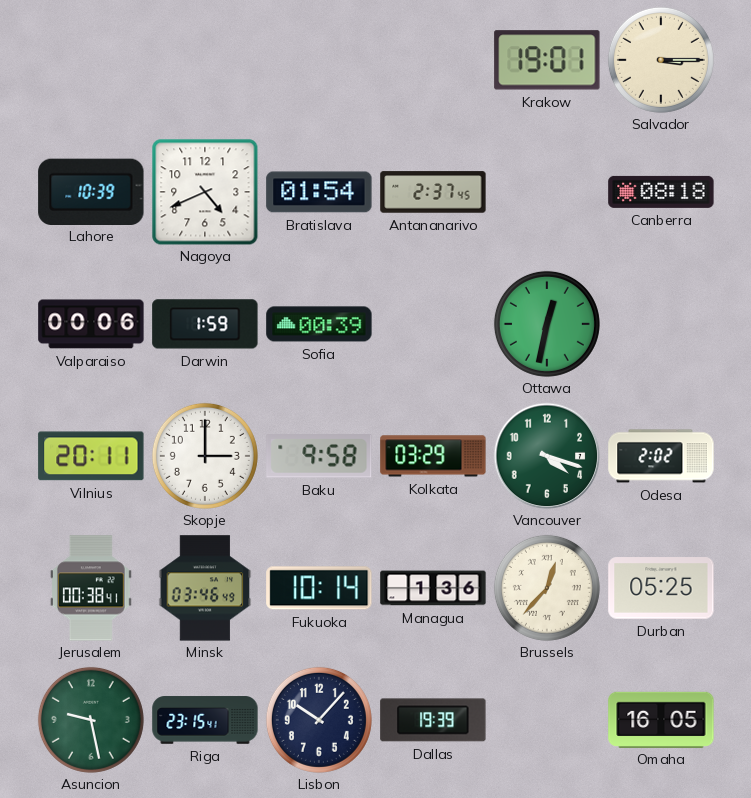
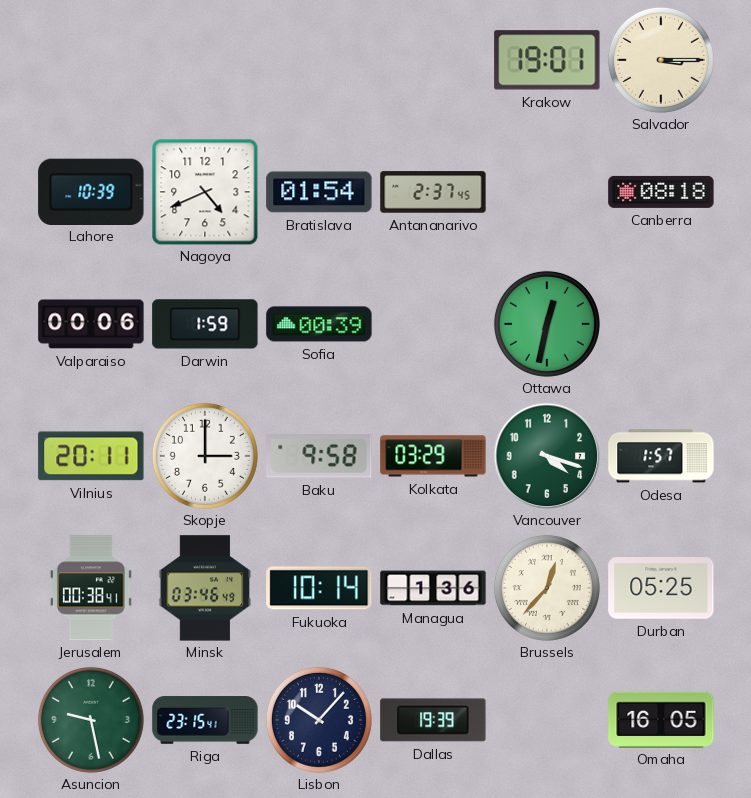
Odesa: 2:02 -> 1:57
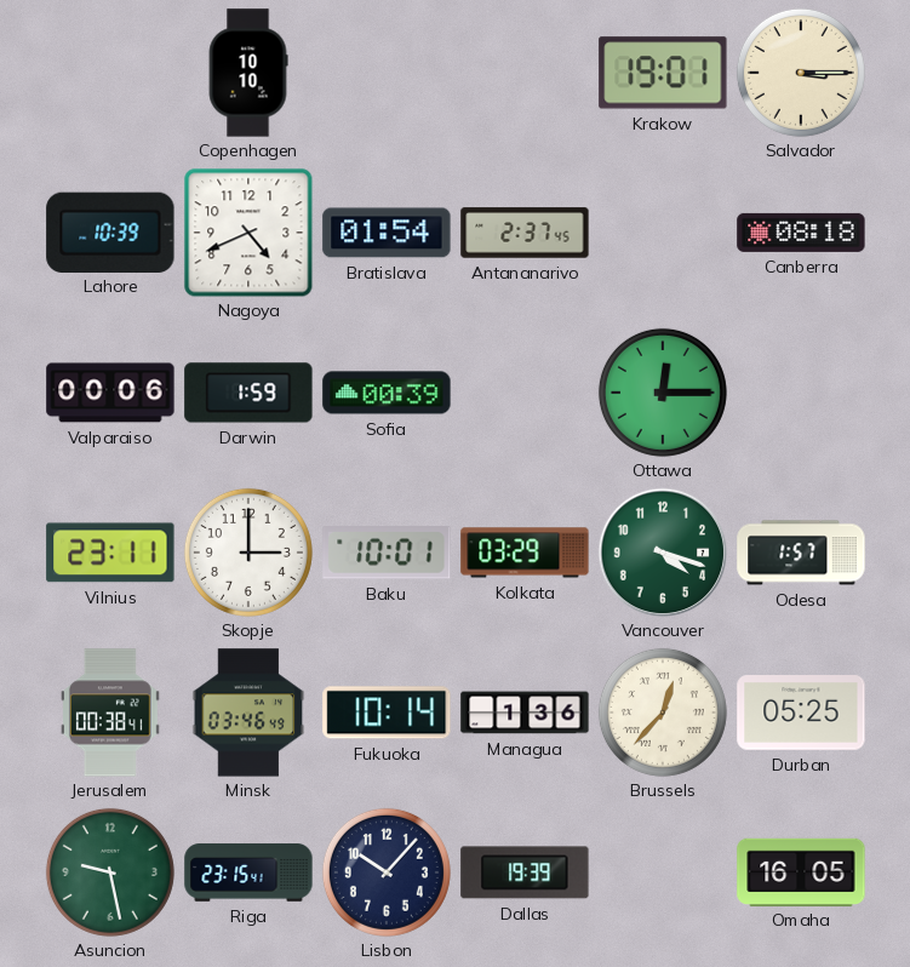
Copenhagen: none -> 10:10
Ottawa: 12:32 -> 12:15
Vilnius: 20:11 -> 23:11
Baku: 9:58 -> 10:01
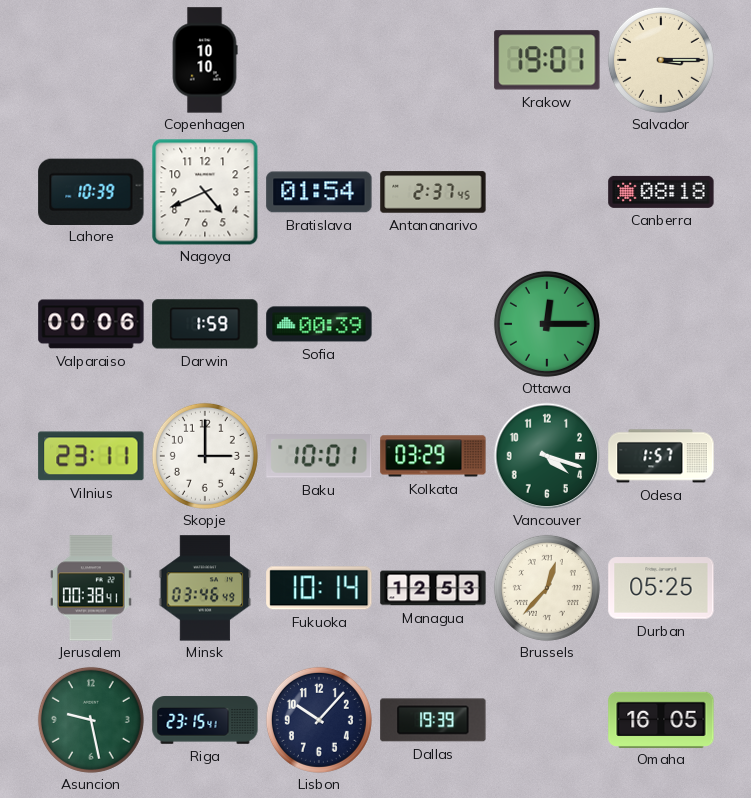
Managua: 1:36 -> 12:53
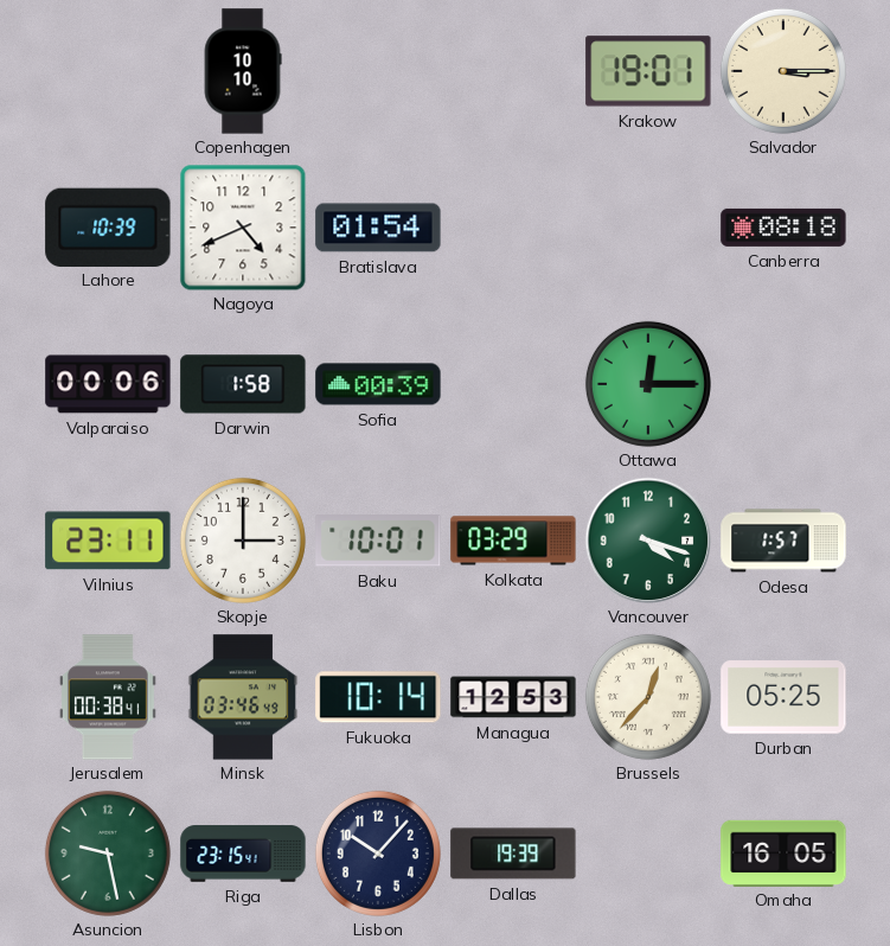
Antananarivo: 2:37 -> none
Darwin: 1:59 -> 1:58
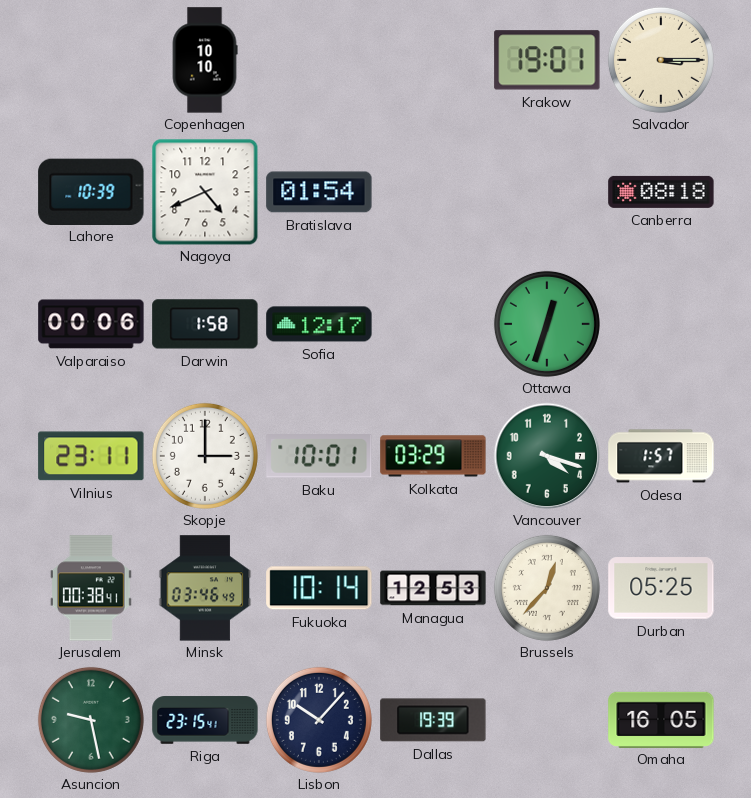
Sofia: 00:39 -> 12:17
Ottawa: 12:15 -> 12:33
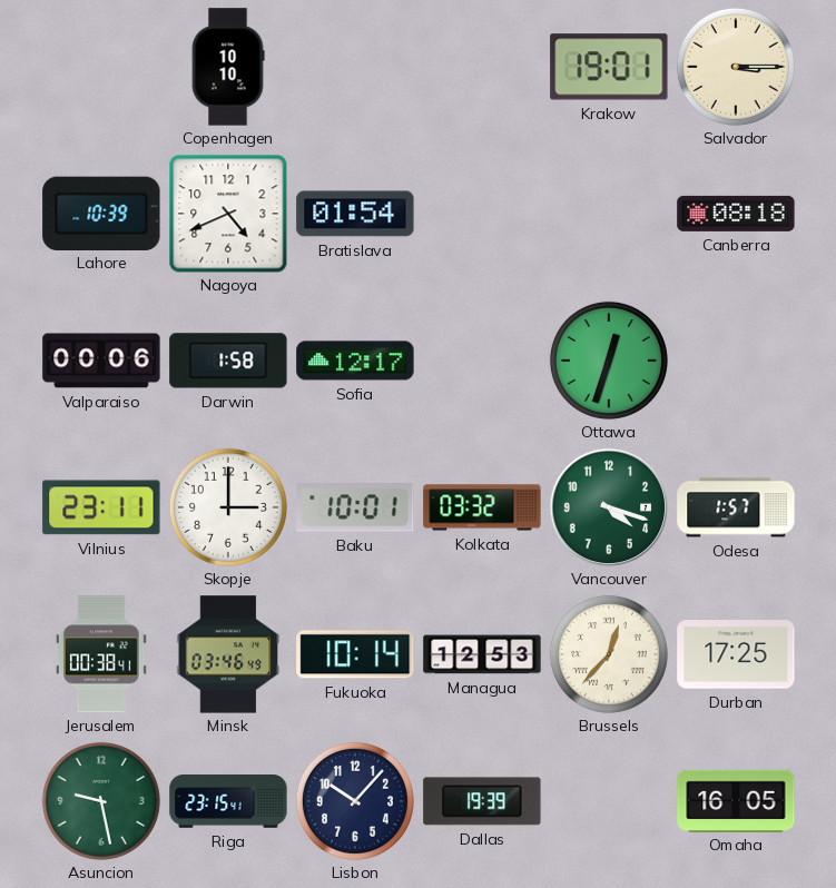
Kolkata: 03:29 -> 03:32
Durban: 05:25 -> 17:25
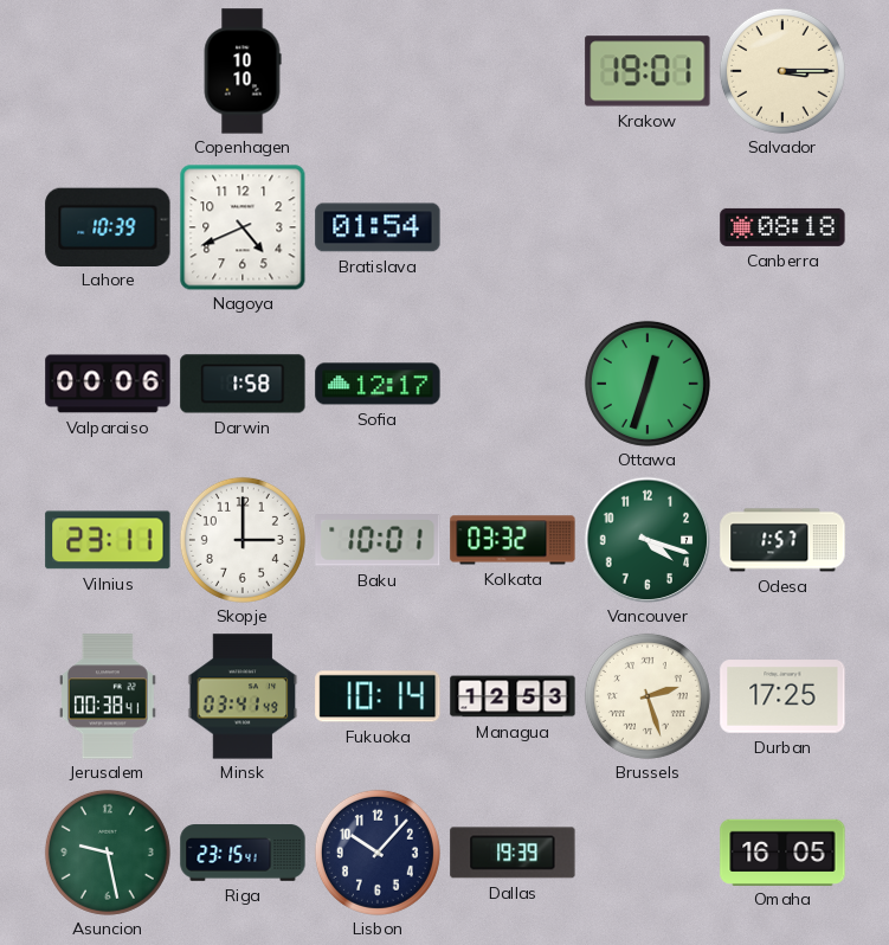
Minsk: 03:46 -> 03:41
Brussels: 12:37 -> 2:27
